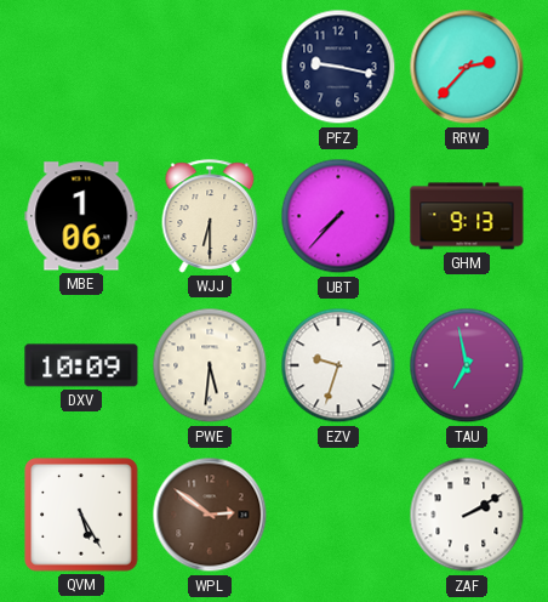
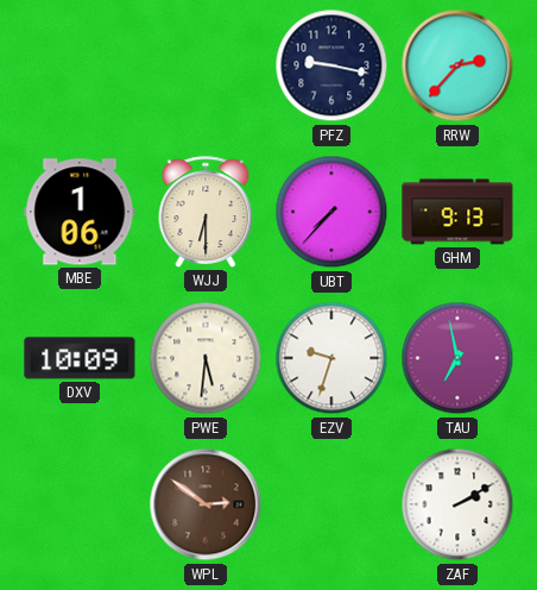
QVM: 5:25 -> none
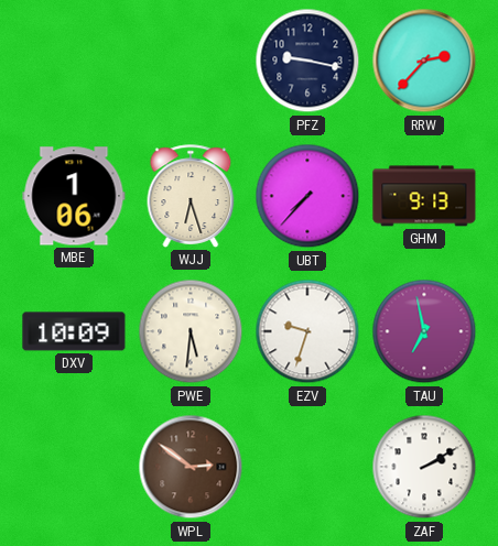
WJJ: 6:30 -> 6:27
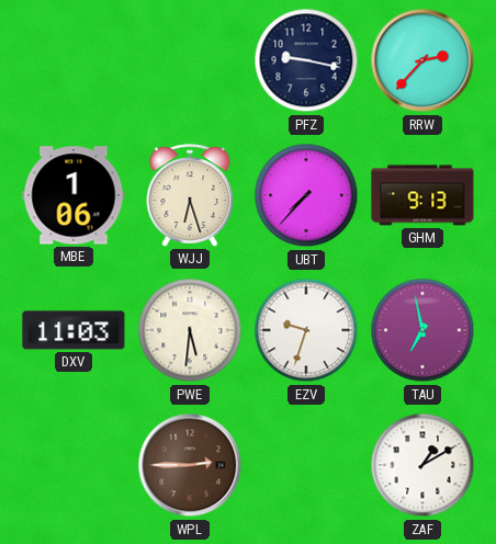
DXV: 10:09 -> 11:03
WPL: 2:51 -> 2:45
ZAF: 2:10 -> 1:10
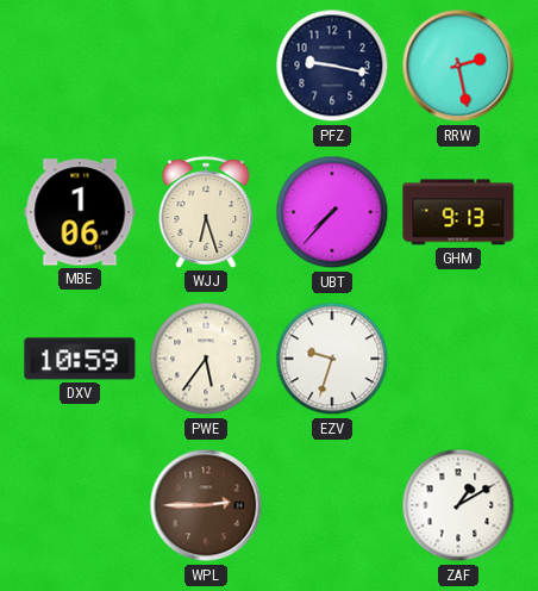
RRW: 2:37 -> 2:28
DXV: 11:03 -> 10:59
PWE: 5:31 -> 5:36
TAU: 6:58 -> none
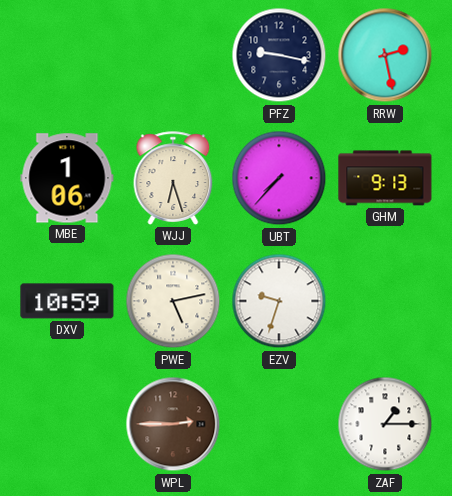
PWE: 5:36 -> 5:13
ZAF: 1:10 -> 1:15
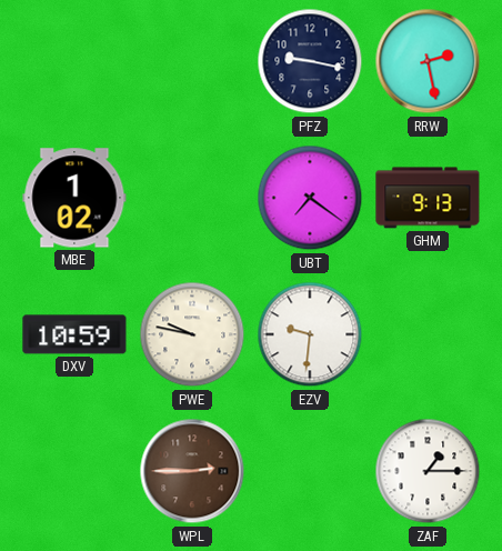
MBE: 1:06 -> 1:02
WJJ: 6:27 -> none
UBT: 7:37 -> 7:21
PWE: 5:13 -> 9:47
EZV: 9:33 -> 9:31
